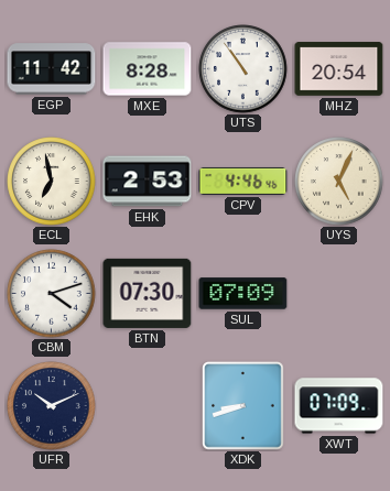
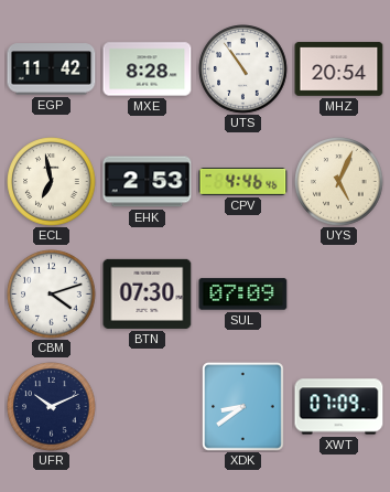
XDK: 8:42 -> 8:39
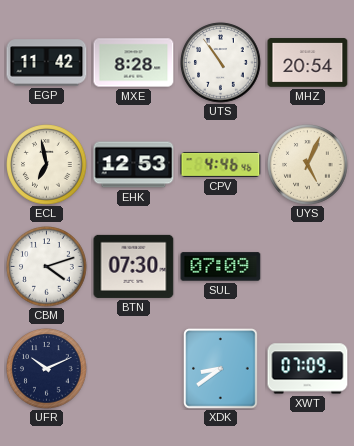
EHK: 2:53 -> 12:53
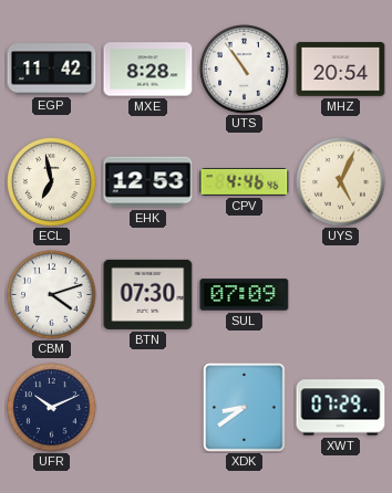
XWT: 07:09 -> 07:29
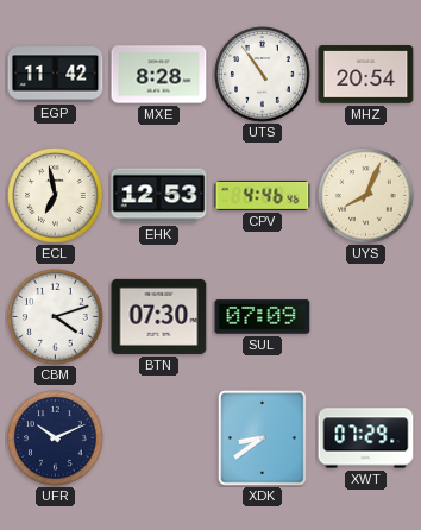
UYS: 5:04 -> 8:04
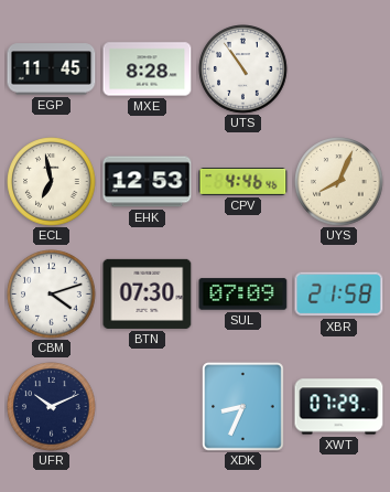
EGP: 11:42 -> 11:45
MHZ: 20:54 -> none
XBR: none -> 21:58
XDK: 8:39 -> 8:34
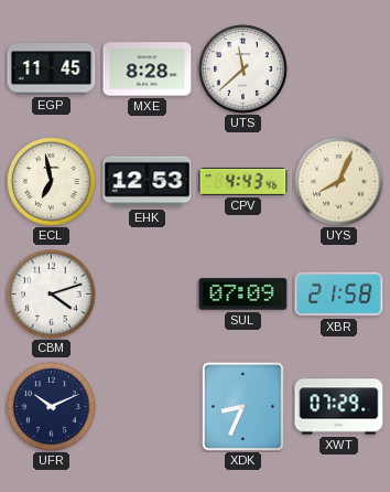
UTS: 10:54 -> 11:38
CPV: 4:46 -> 4:43
BTN: 07:30 -> none
